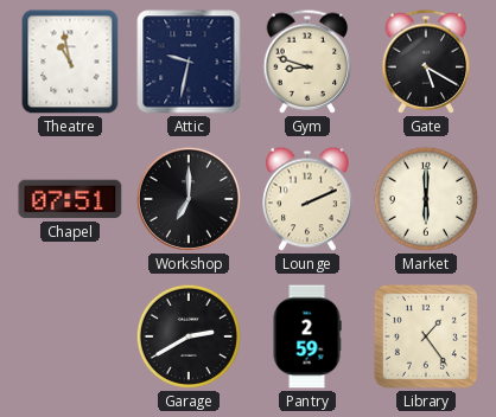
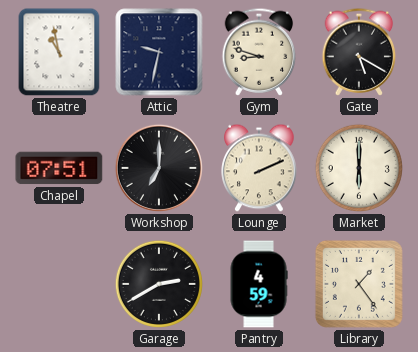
Pantry: 2:59 -> 4:59
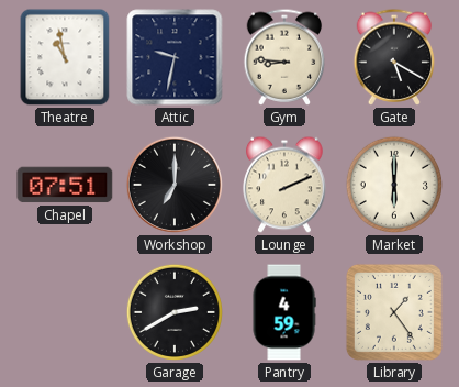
Gym: 8:48 -> 8:46
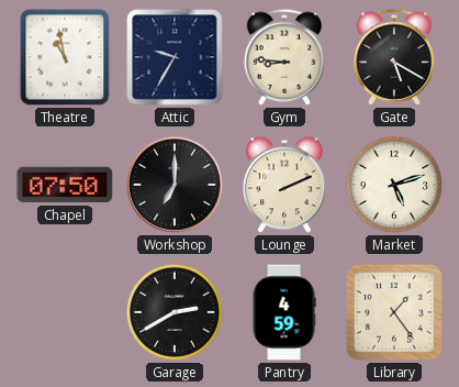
Attic: 9:32 -> 9:35
Chapel: 07:51 -> 07:50
Market: 6:00 -> 5:12
